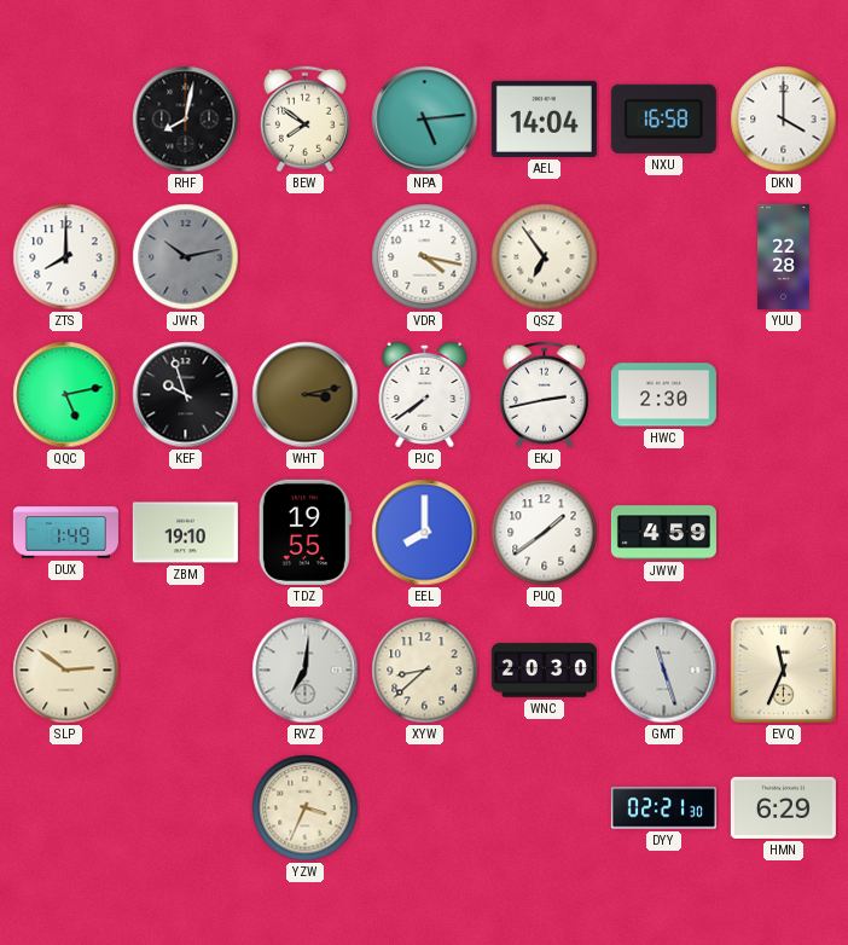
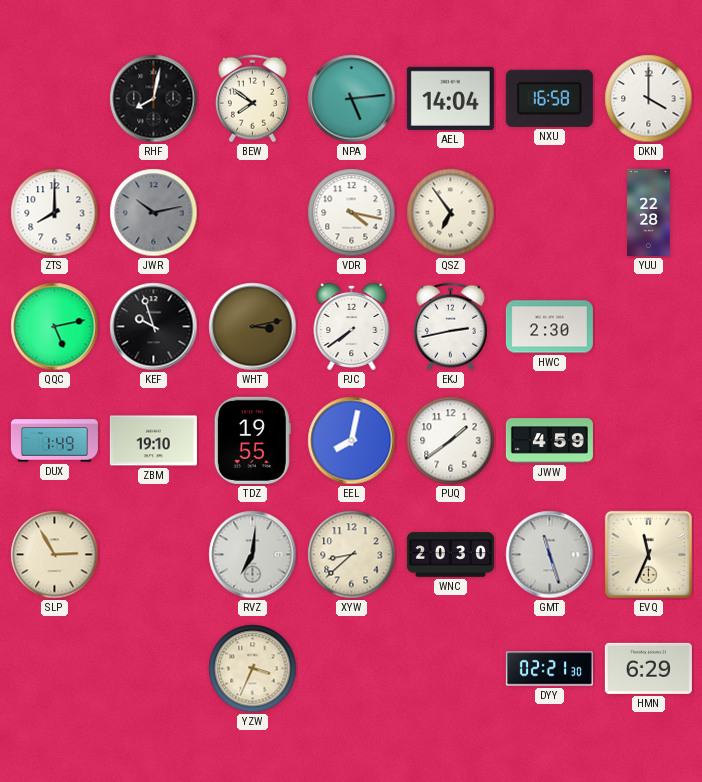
EEL: 8:00 -> 8:02
SLP: 2:51 -> 2:55
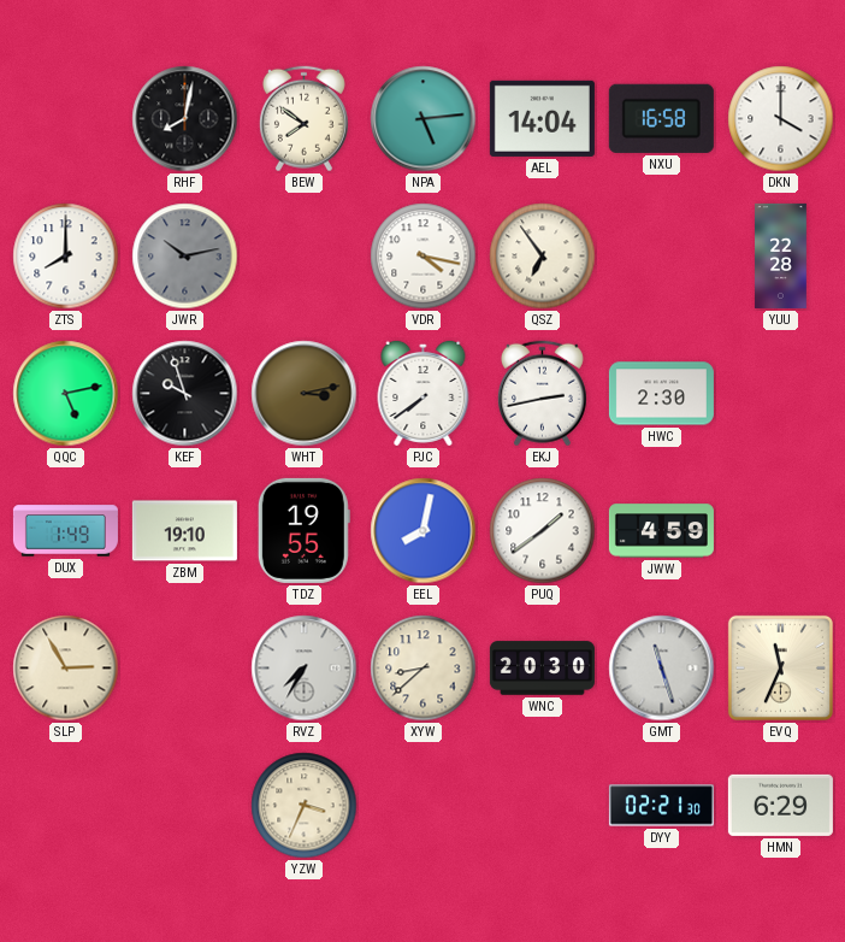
RVZ: 7:01 -> 7:35
